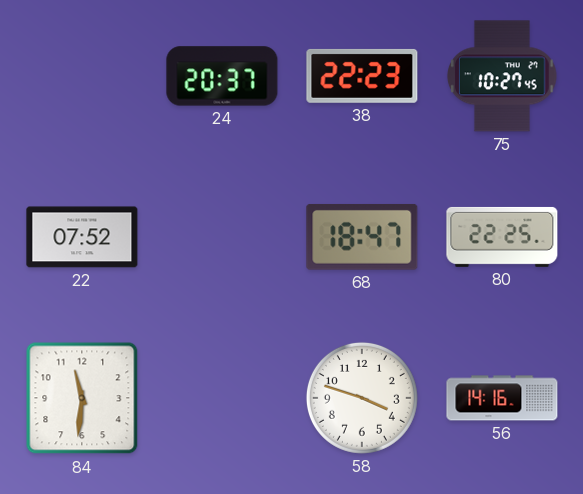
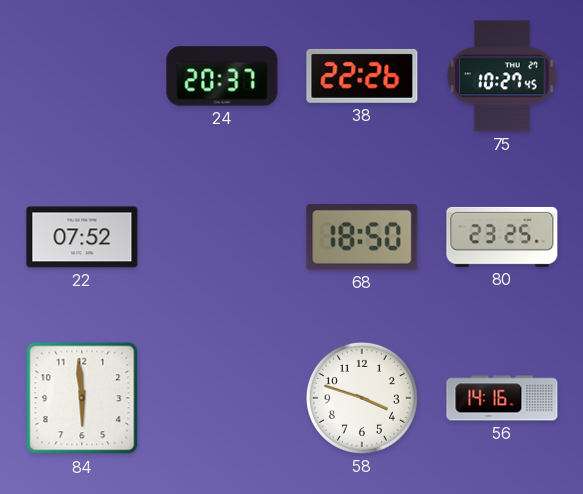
38: 22:23 -> 22:26
68: 18:47 -> 18:50
80: 22:25 -> 23:25
84: 11:31 -> 5:59
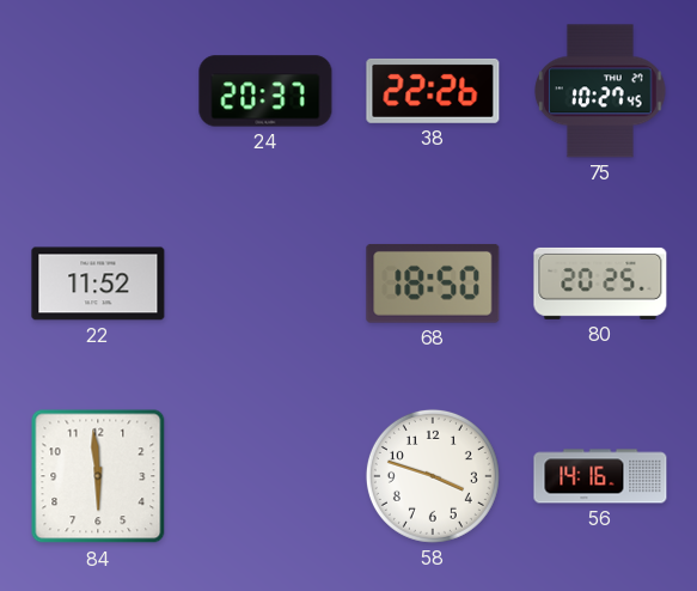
22: 07:52 -> 11:52
80: 23:25 -> 20:25
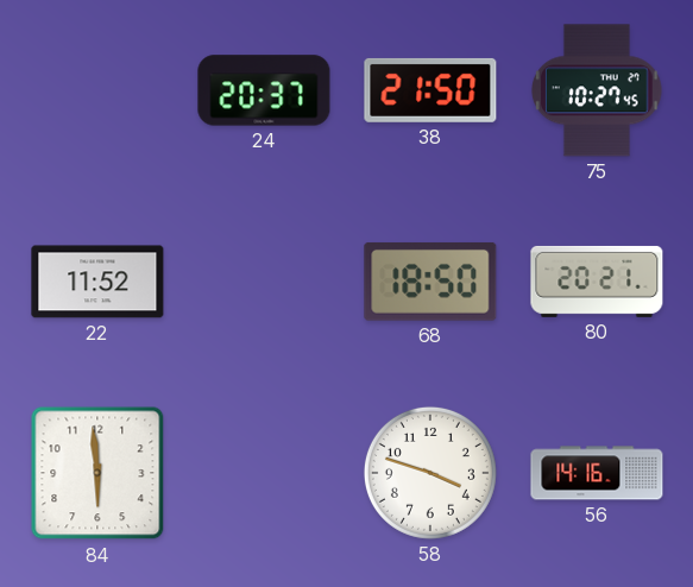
38: 22:26 -> 21:50
80: 20:25 -> 20:21
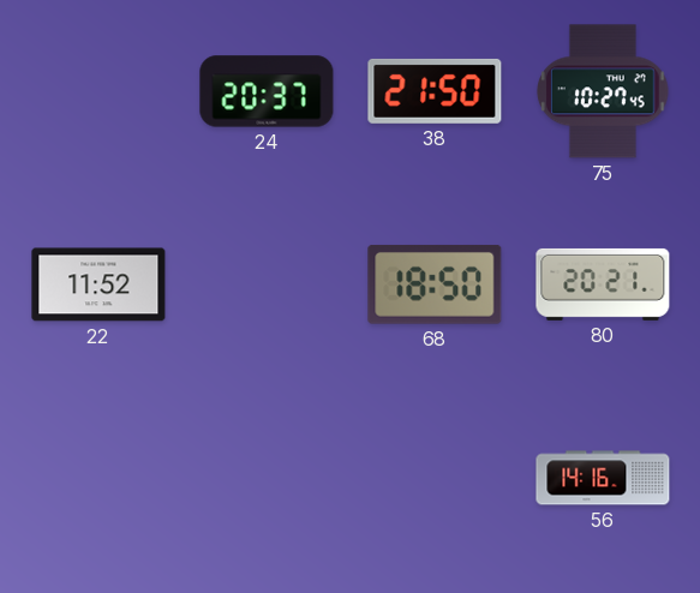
84: 5:59 -> none
58: 3:48 -> none
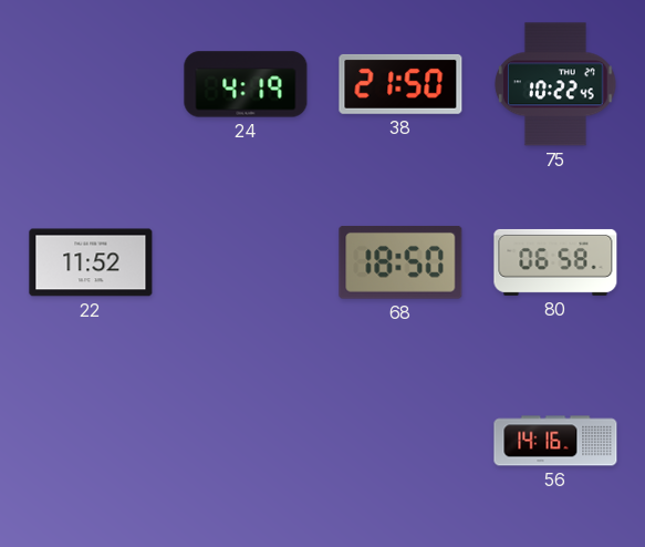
24: 20:37 -> 4:19
75: 10:27 -> 10:22
80: 20:21 -> 06:58
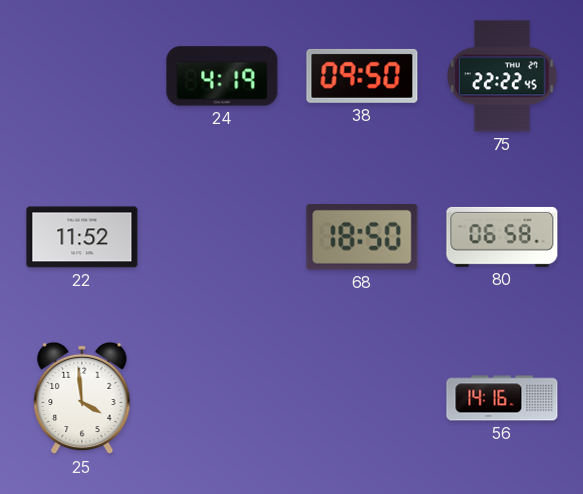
38: 21:50 -> 09:50
75: 10:22 -> 22:22
25: none -> 3:59
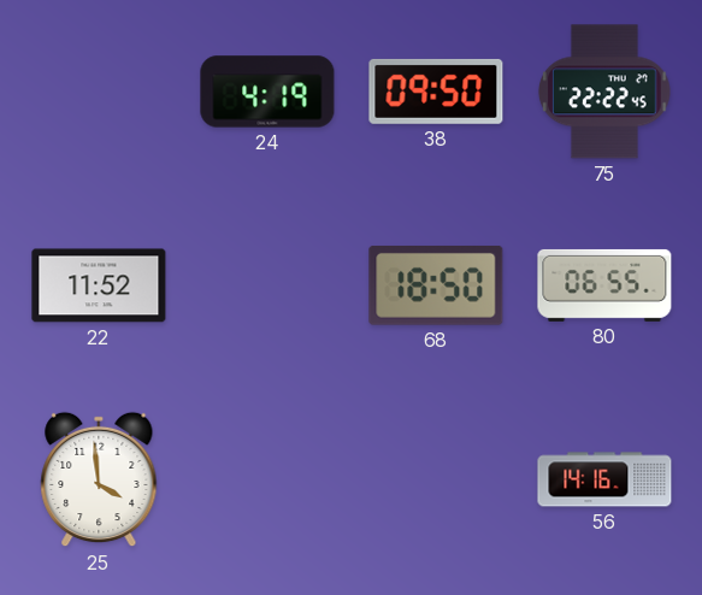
80: 06:58 -> 06:55
